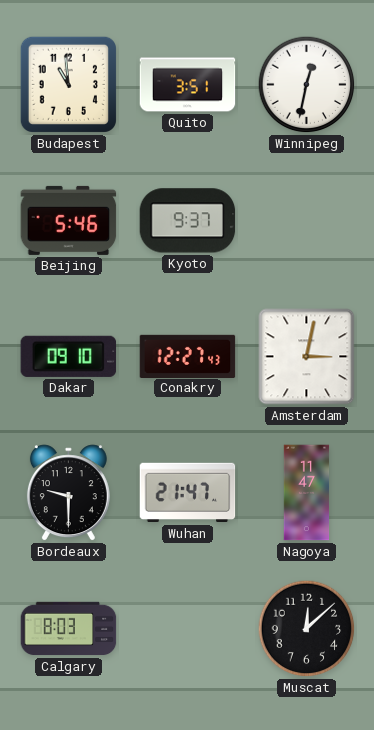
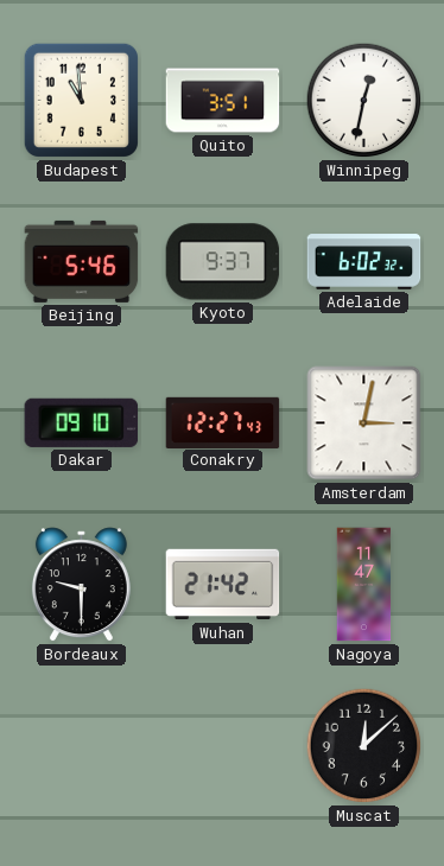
Adelaide: none -> 6:02
Wuhan: 21:47 -> 21:42
Calgary: 8:03 -> none
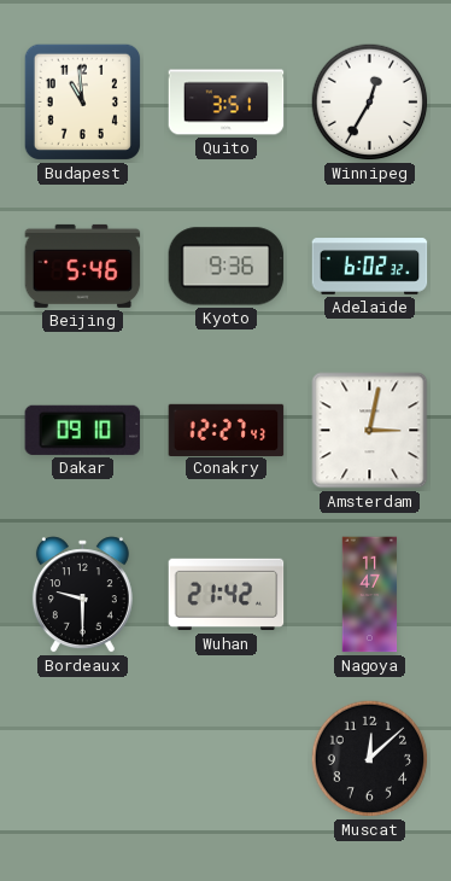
Winnipeg: 12:32 -> 12:35
Kyoto: 9:37 -> 9:36
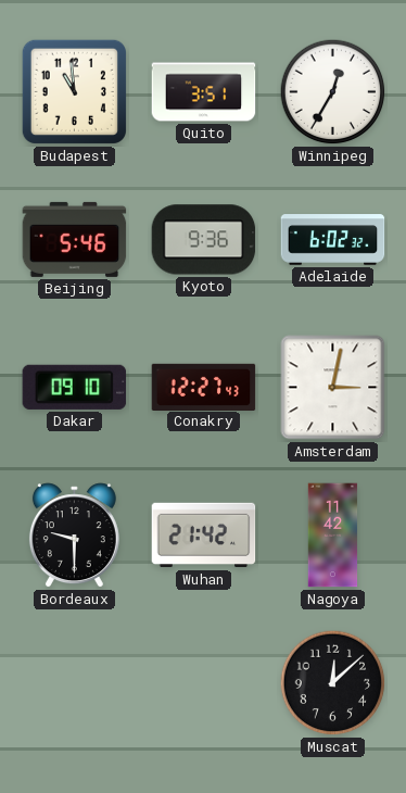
Nagoya: 11:47 -> 11:42
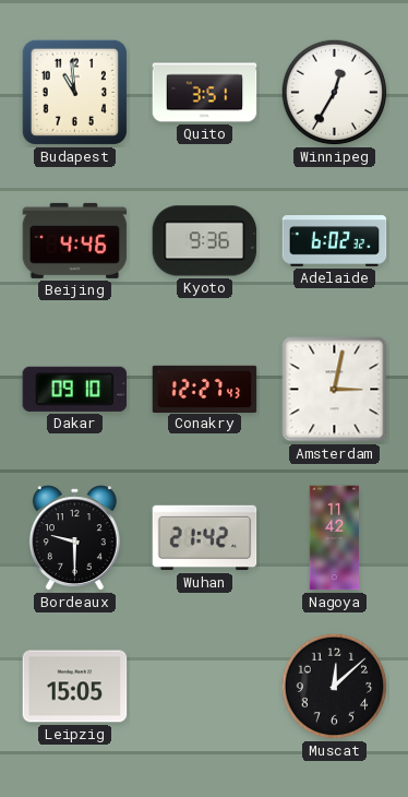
Beijing: 5:46 -> 4:46
Leipzig: none -> 15:05
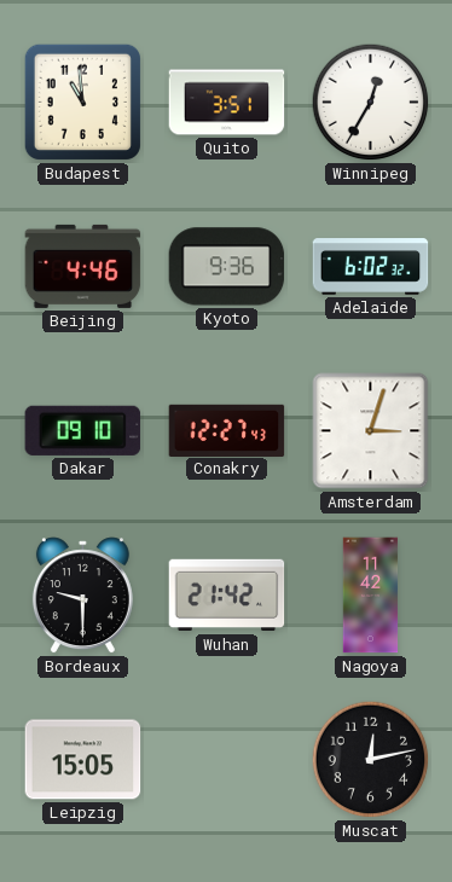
Amsterdam: 3:02 -> 3:03
Muscat: 12:08 -> 12:13
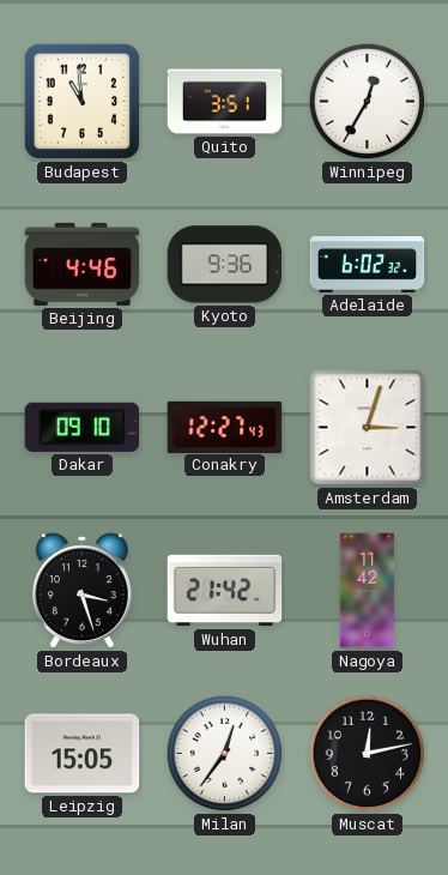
Bordeaux: 9:30 -> 3:27
Milan: none -> 12:36
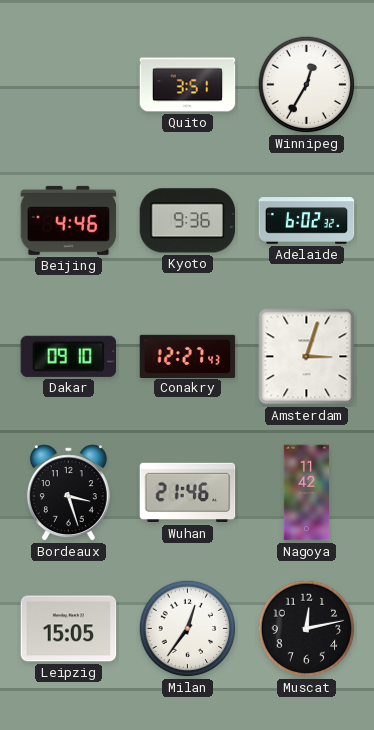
Budapest: 10:59 -> none
Wuhan: 21:42 -> 21:46
